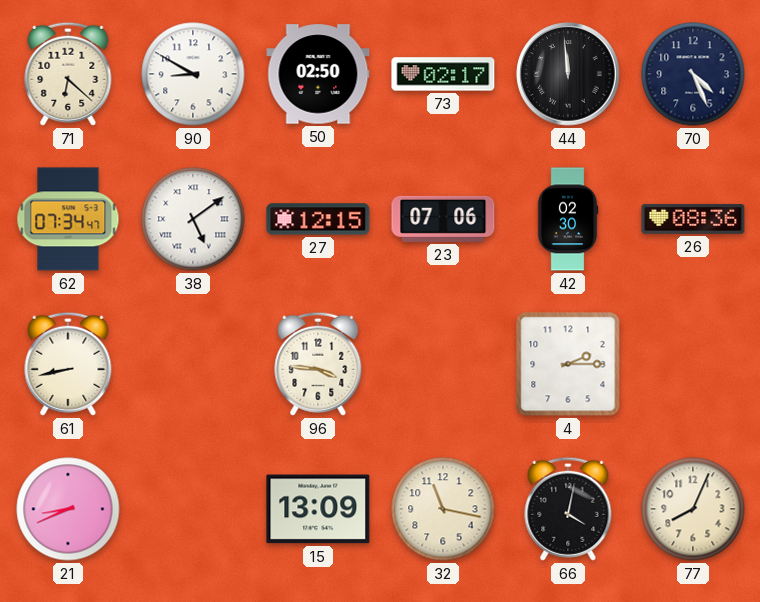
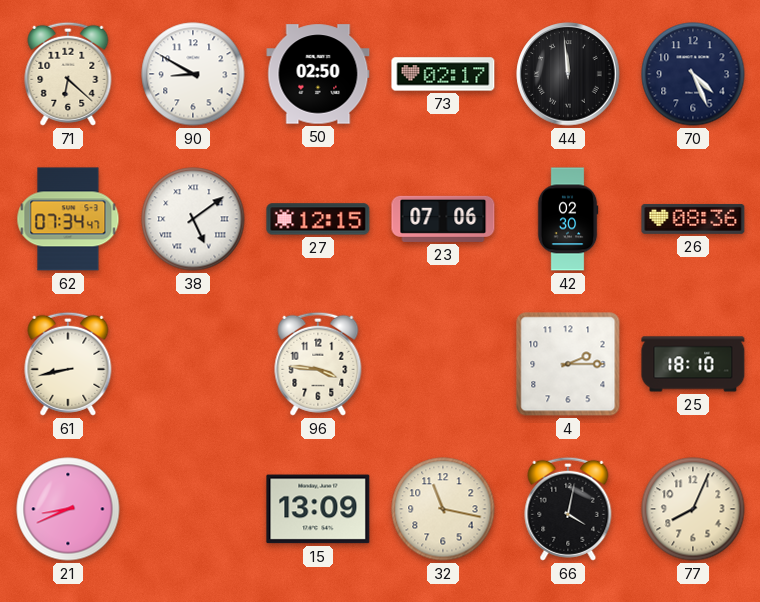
25: none -> 18:10
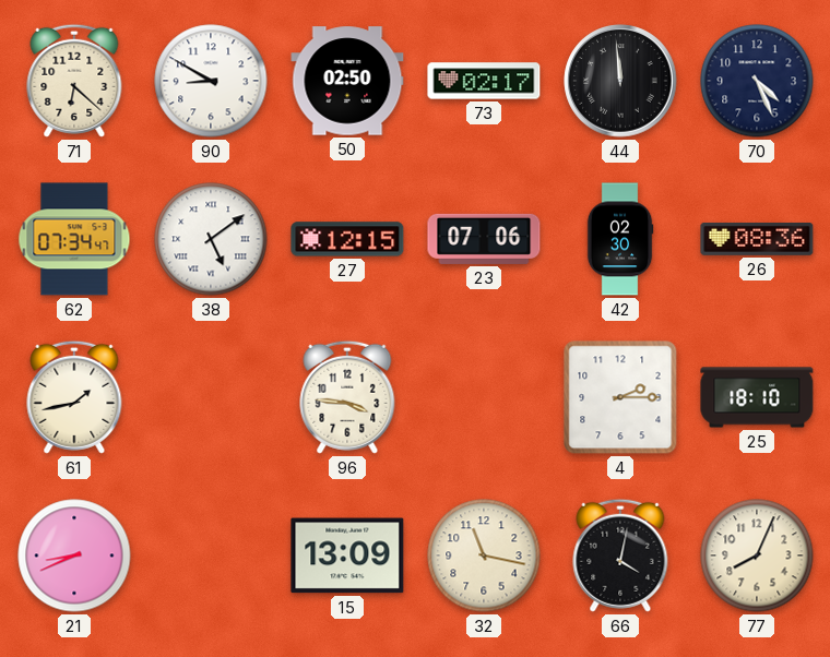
61: 8:43 -> 1:43
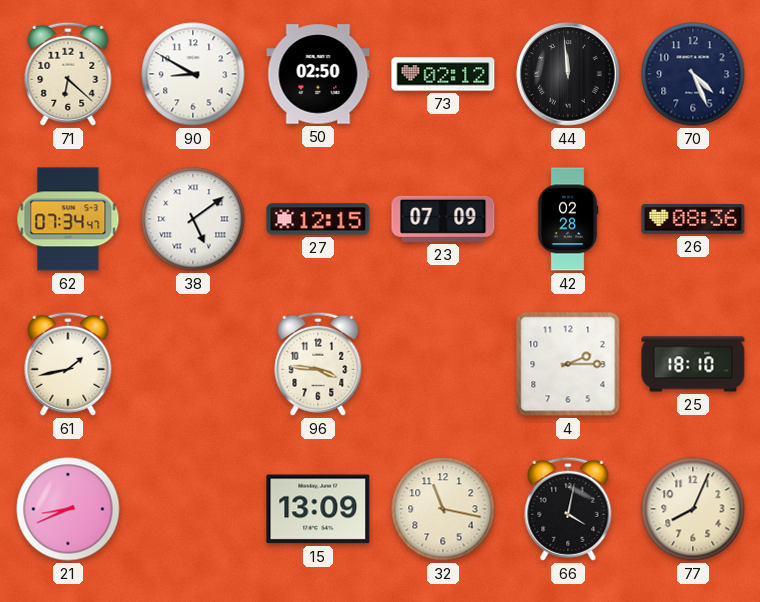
73: 02:17 -> 02:12
23: 07:06 -> 07:09
42: 02:30 -> 02:28
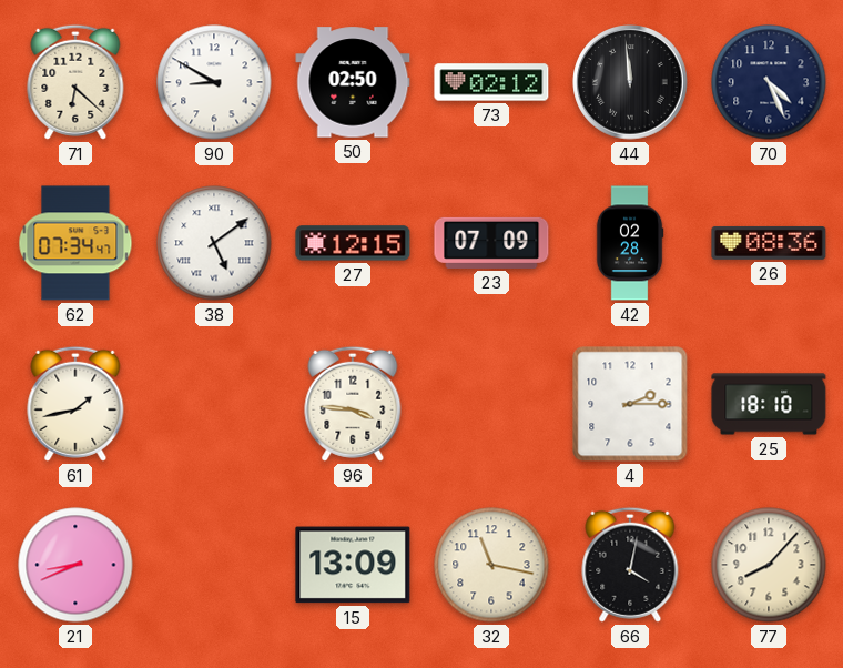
77: 8:04 -> 8:07
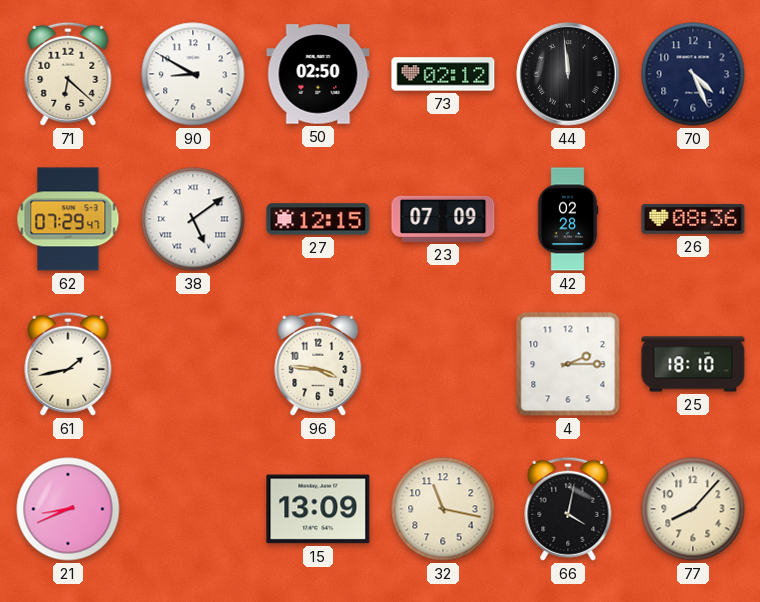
62: 07:34 -> 07:29
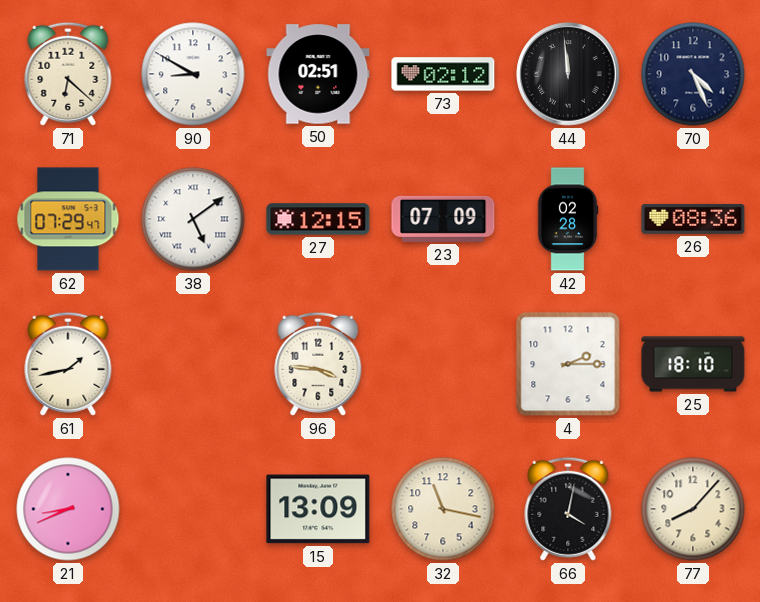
50: 02:50 -> 02:51
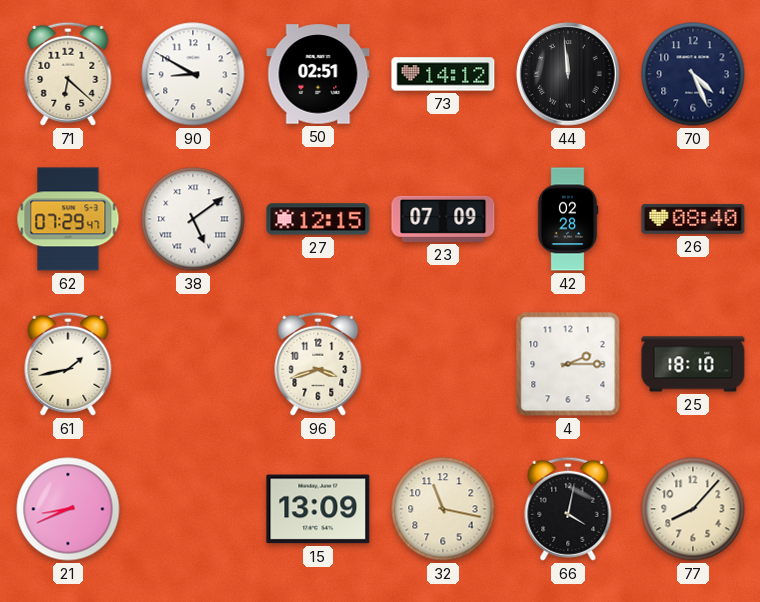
73: 02:12 -> 14:12
26: 08:36 -> 08:40
96: 3:46 -> 3:42
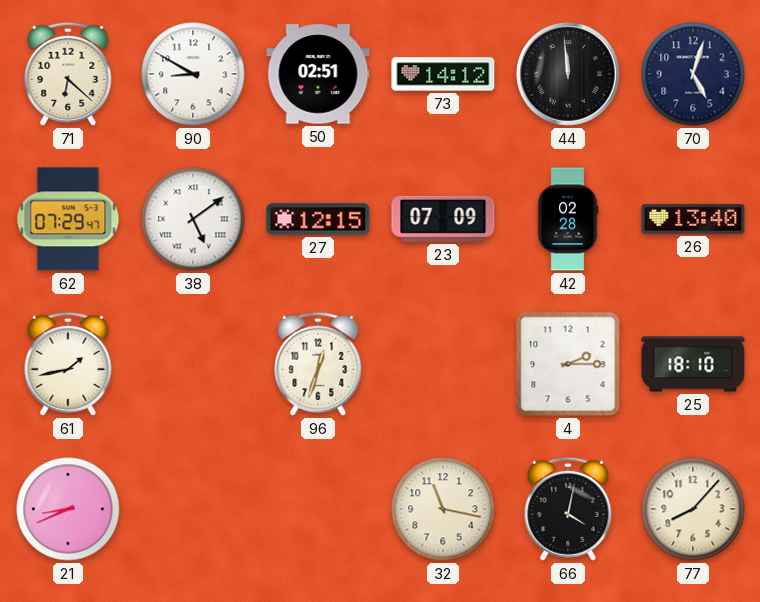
70: 4:26 -> 5:03
26: 08:40 -> 13:40
96: 3:42 -> 12:33
15: 13:09 -> none
